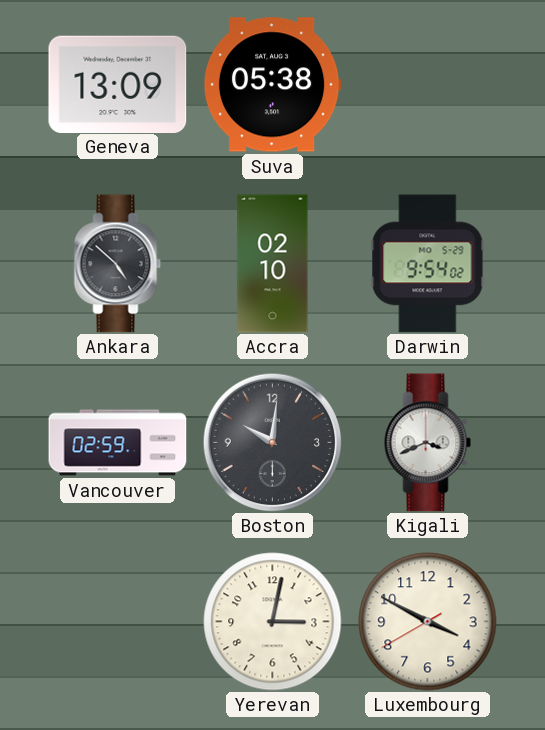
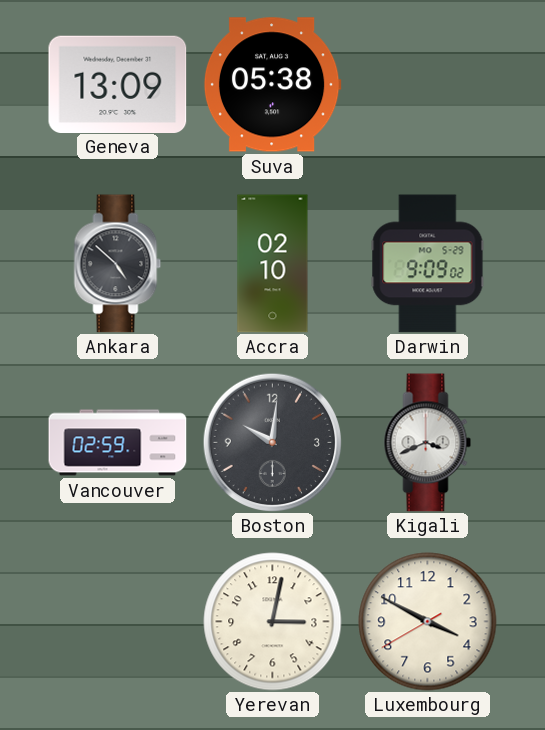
Darwin: 9:54 -> 9:09
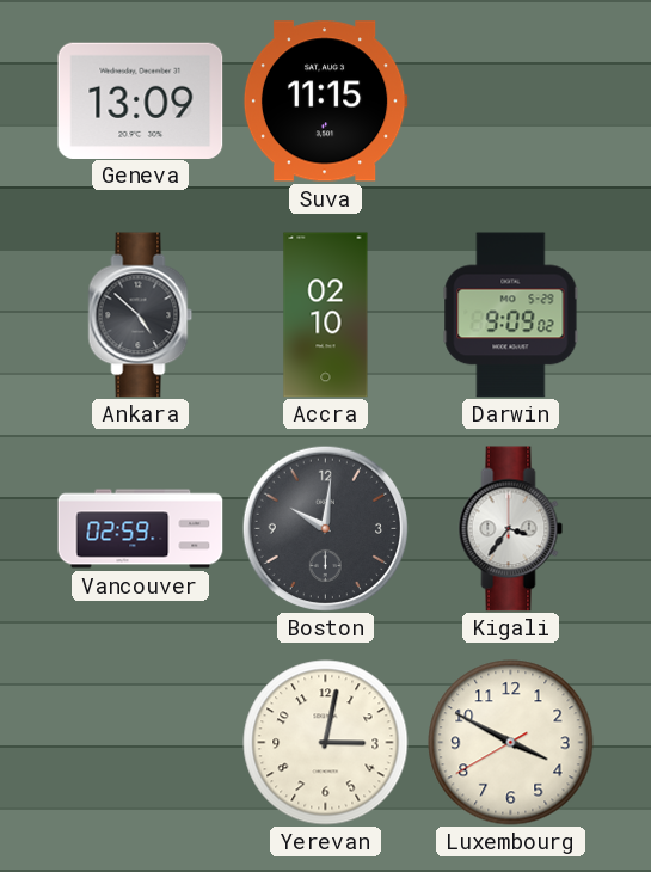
Suva: 05:38 -> 11:15
Kigali: 3:41 -> 3:36
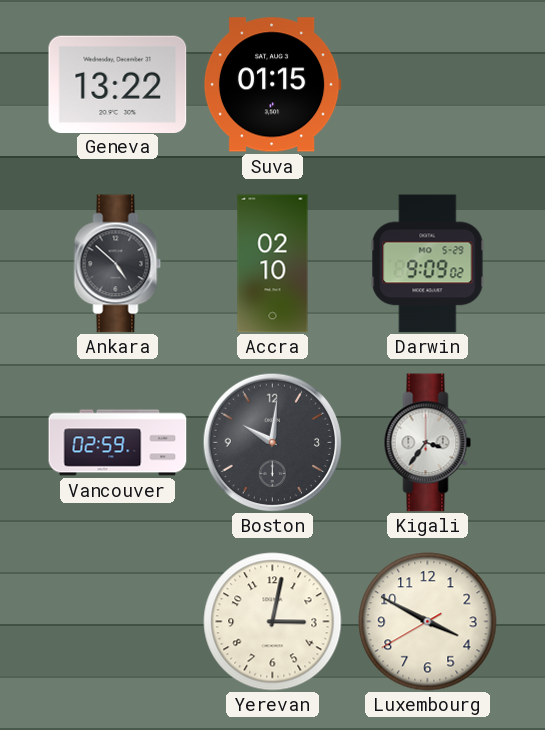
Geneva: 13:09 -> 13:22
Suva: 11:15 -> 01:15
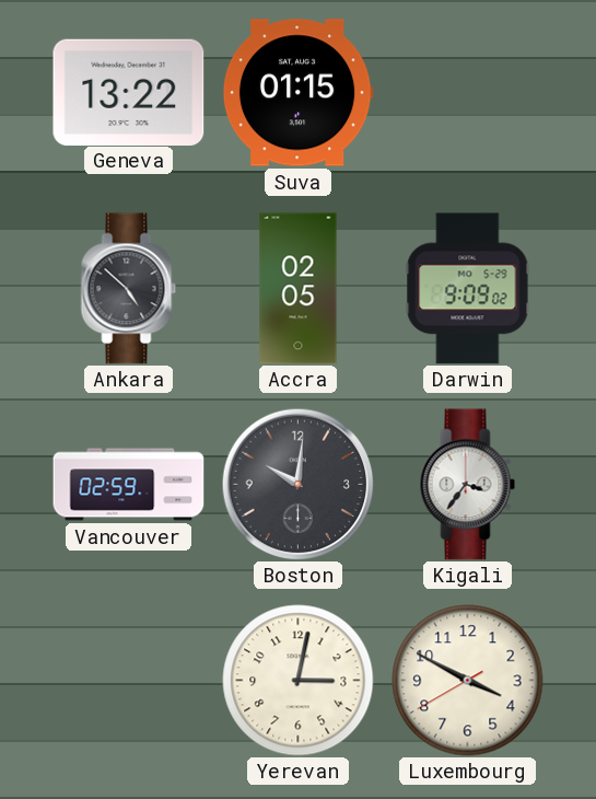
Accra: 02:10 -> 02:05
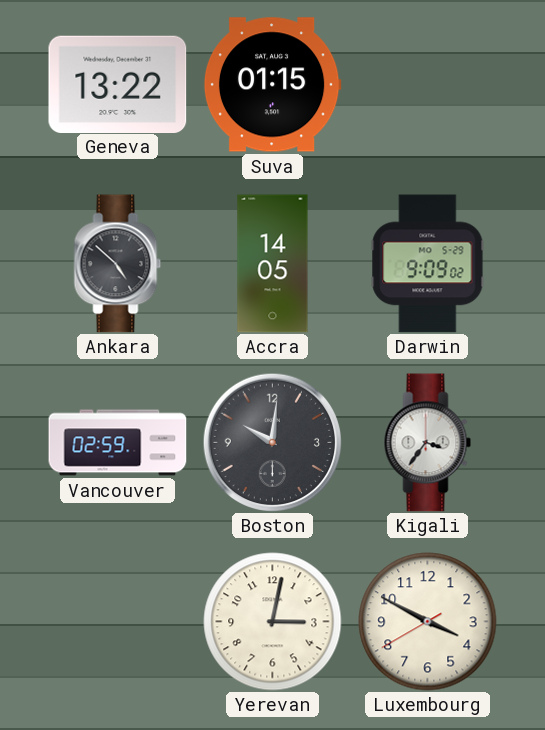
Accra: 02:05 -> 14:05
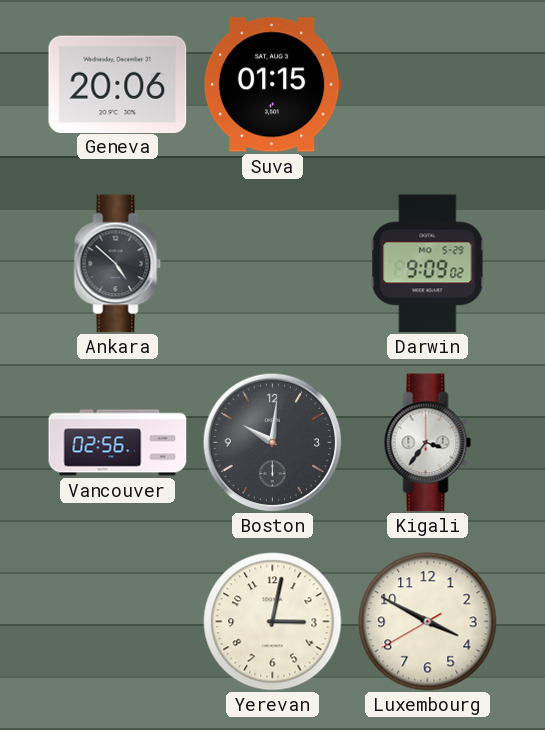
Geneva: 13:22 -> 20:06
Accra: 14:05 -> none
Vancouver: 02:59 -> 02:56
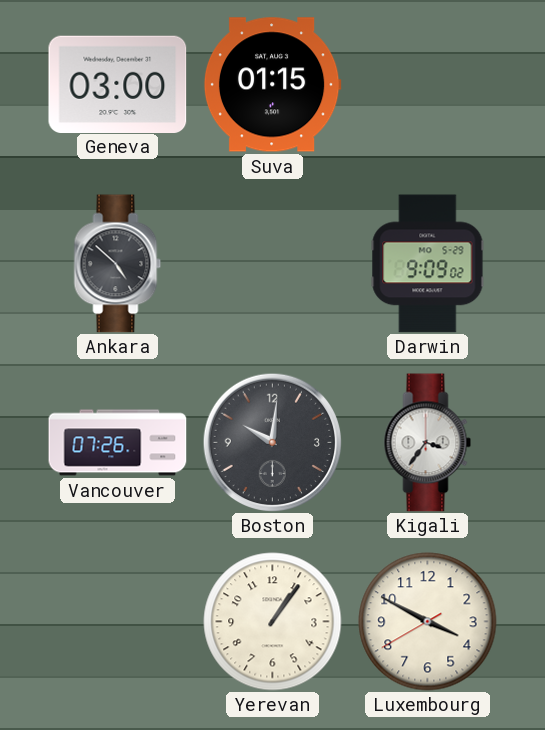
Geneva: 20:06 -> 03:00
Vancouver: 02:56 -> 07:26
Yerevan: 3:02 -> 1:06
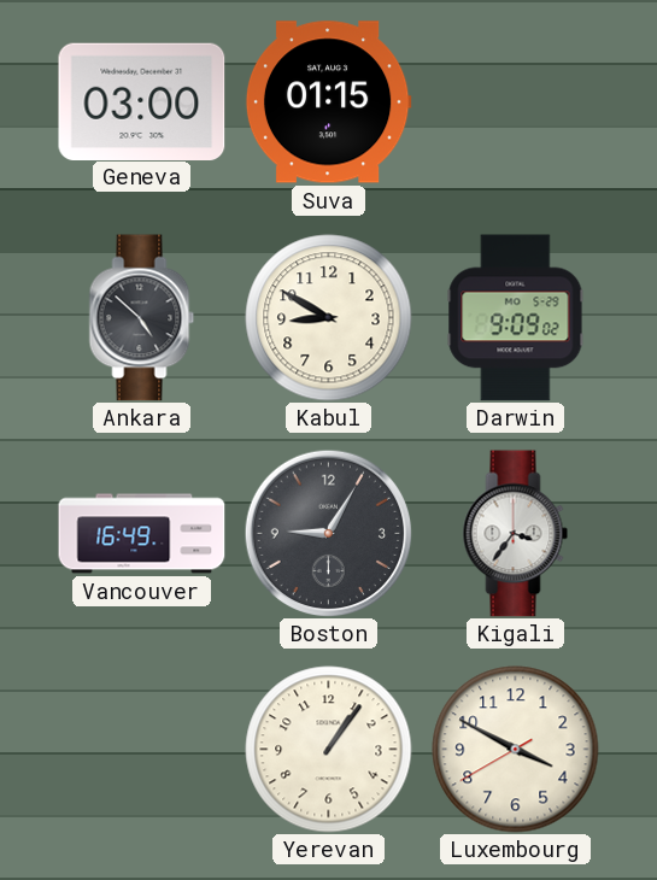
Kabul: none -> 8:50
Vancouver: 07:26 -> 16:49
Boston: 10:01 -> 9:05
